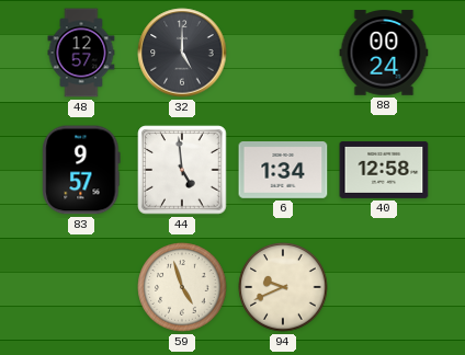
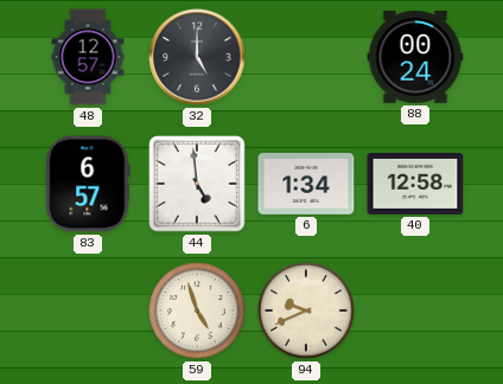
83: 9:57 -> 6:57
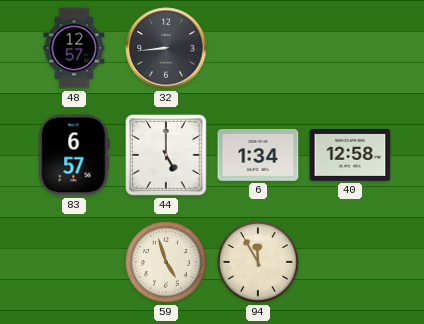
32: 5:00 -> 8:44
88: 00:24 -> none
44: 4:59 -> 5:00
94: 9:41 -> 11:55
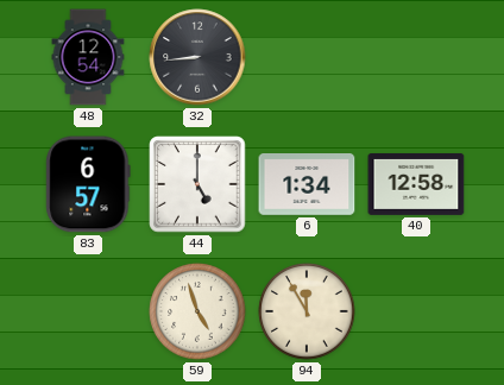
48: 12:57 -> 12:54
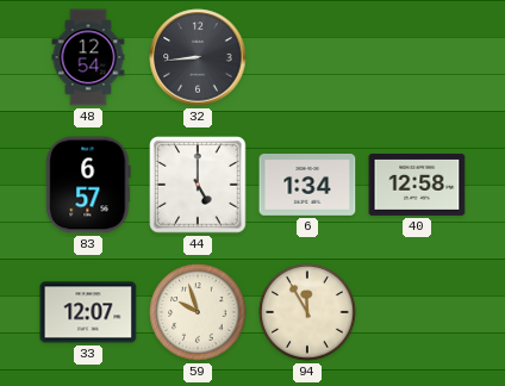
33: none -> 12:07
59: 4:57 -> 9:57
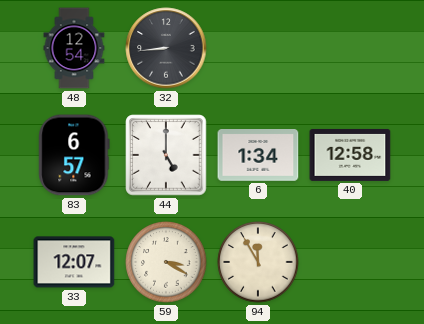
59: 9:57 -> 3:20
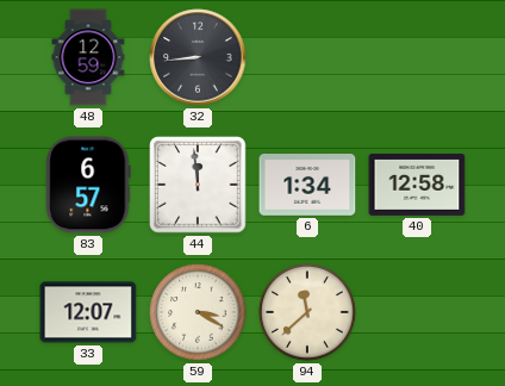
48: 12:54 -> 12:59
44: 5:00 -> 11:59
94: 11:55 -> 11:38
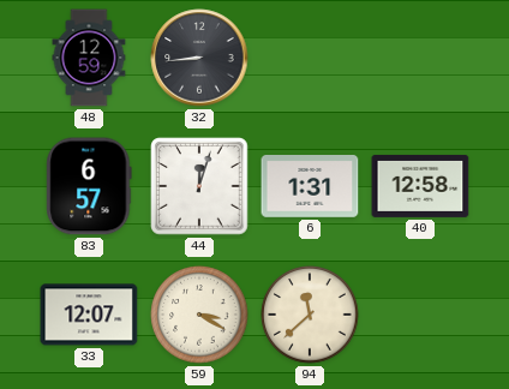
44: 11:59 -> 12:03
6: 1:34 -> 1:31
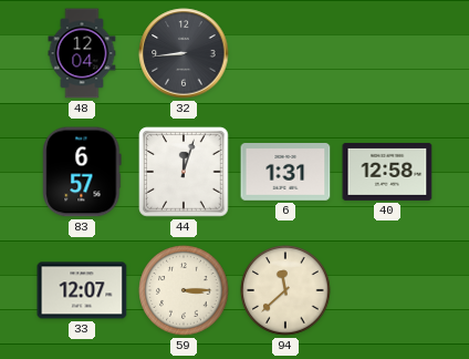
48: 12:59 -> 12:04
59: 3:20 -> 3:15
